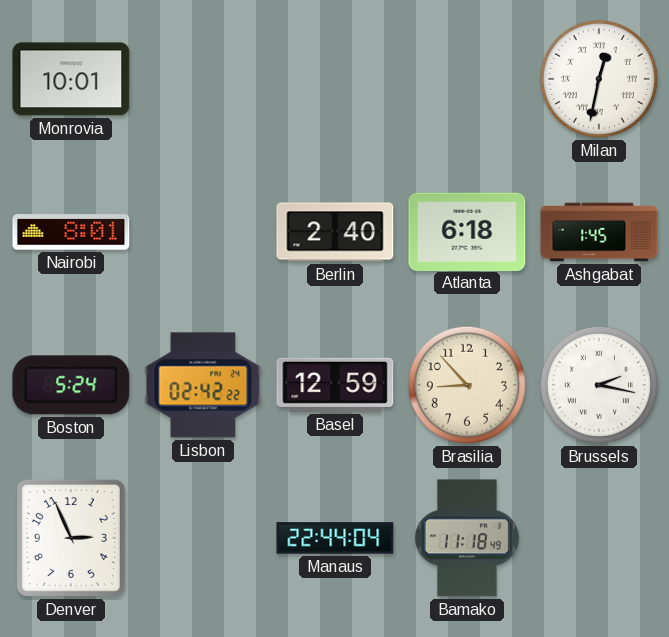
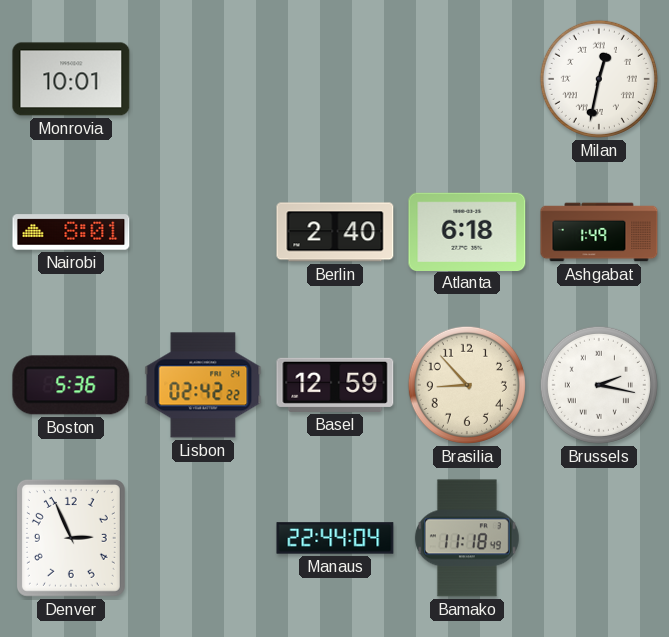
Ashgabat: 1:45 -> 1:49
Boston: 5:24 -> 5:36
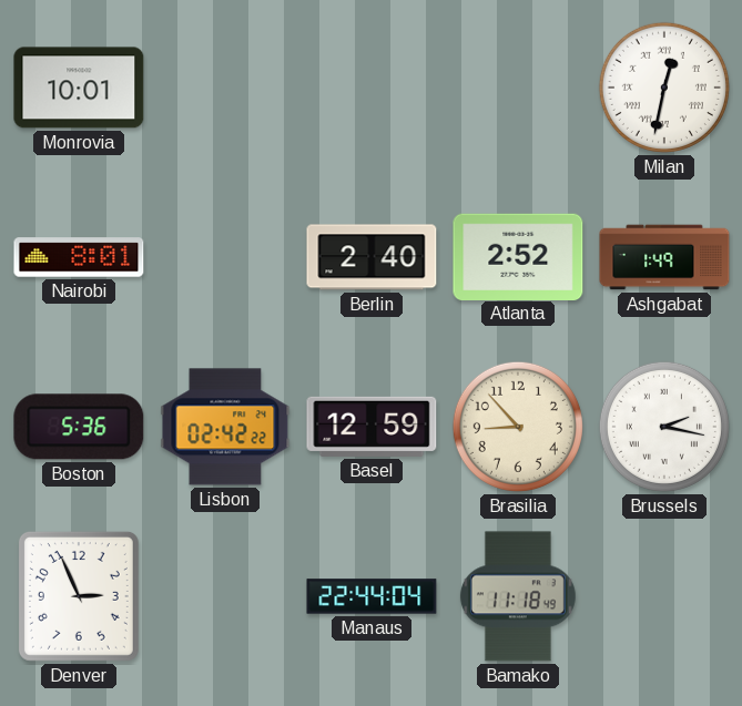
Atlanta: 6:18 -> 2:52
